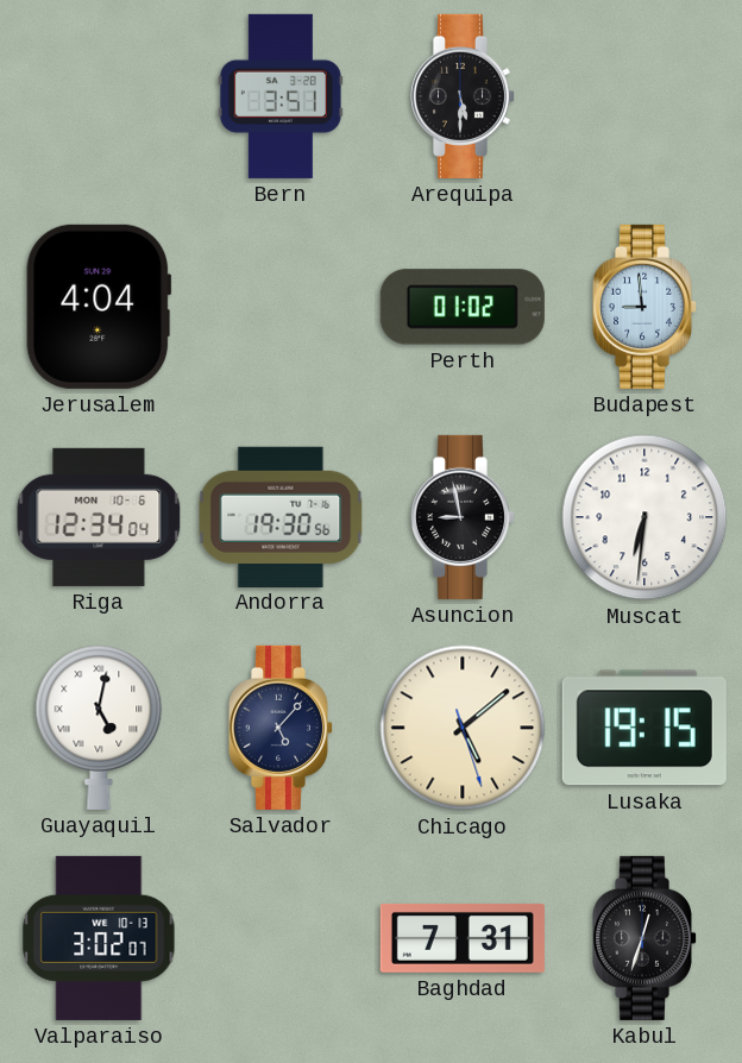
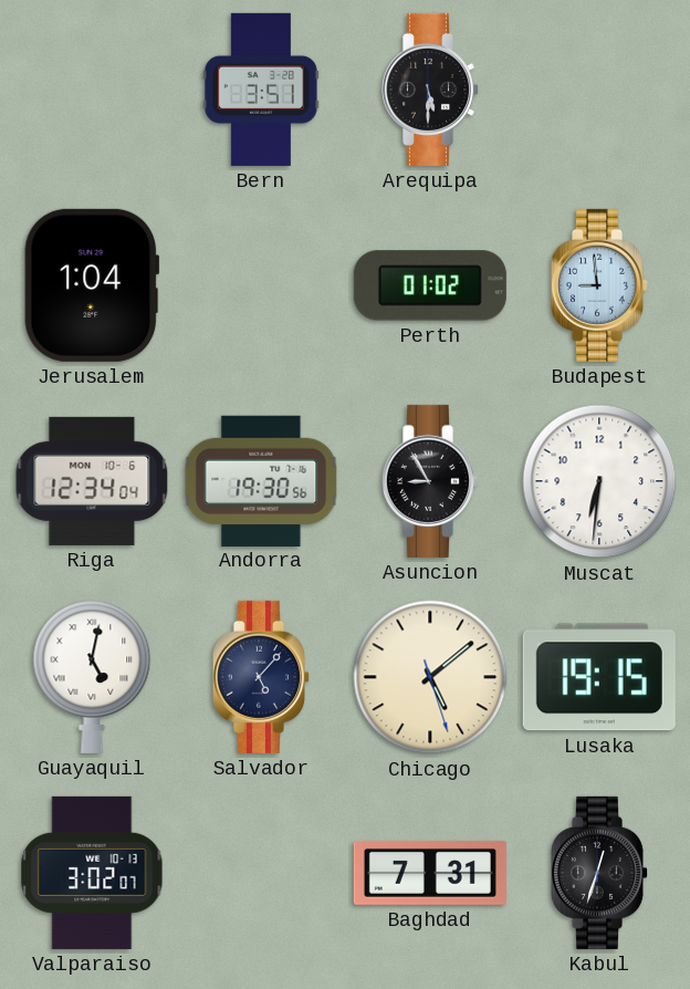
Jerusalem: 4:04 -> 1:04
Asuncion: 8:58 -> 8:55
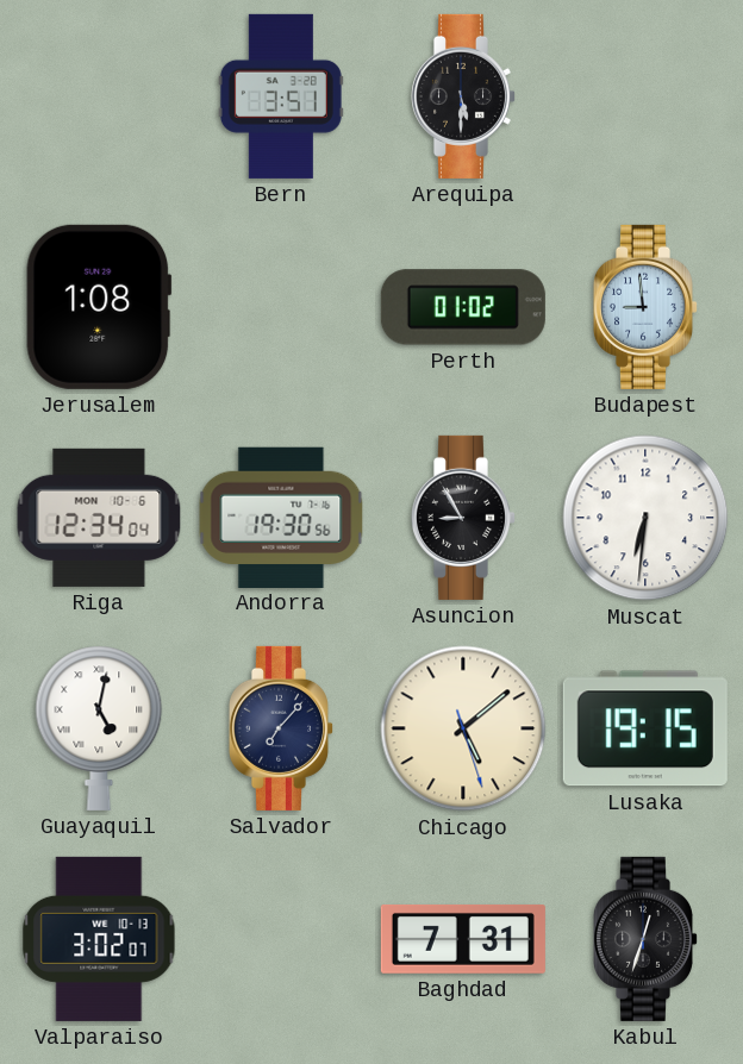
Jerusalem: 1:04 -> 1:08
Salvador: 5:07 -> 7:07
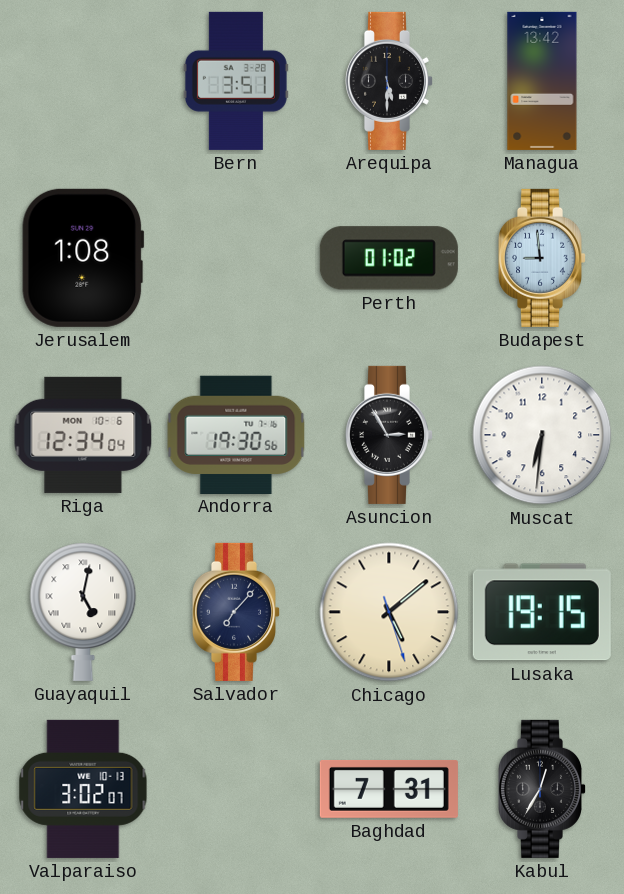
Managua: none -> 13:42
Asuncion: 8:55 -> 2:55
Kabul: 12:33 -> 12:35
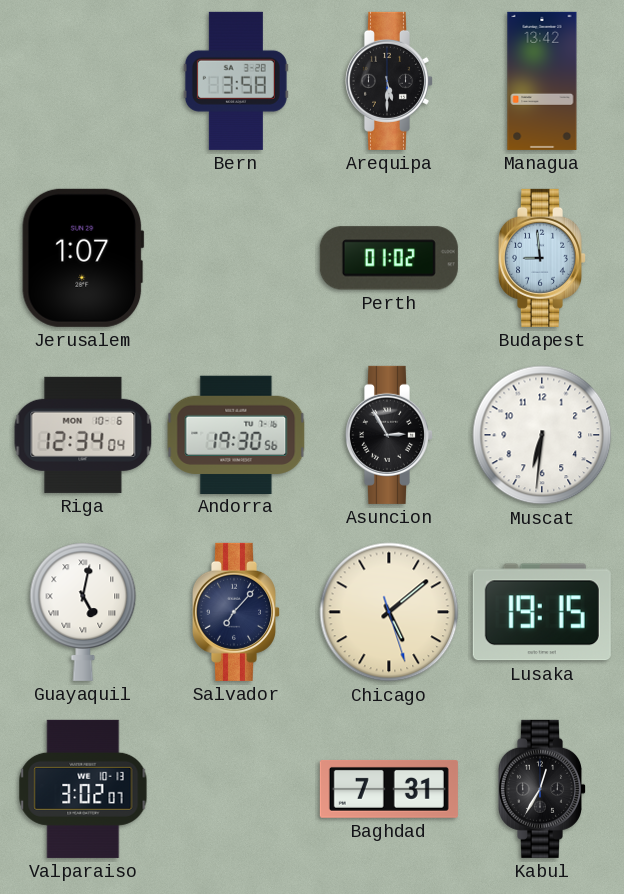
Bern: 3:51 -> 3:58
Jerusalem: 1:08 -> 1:07
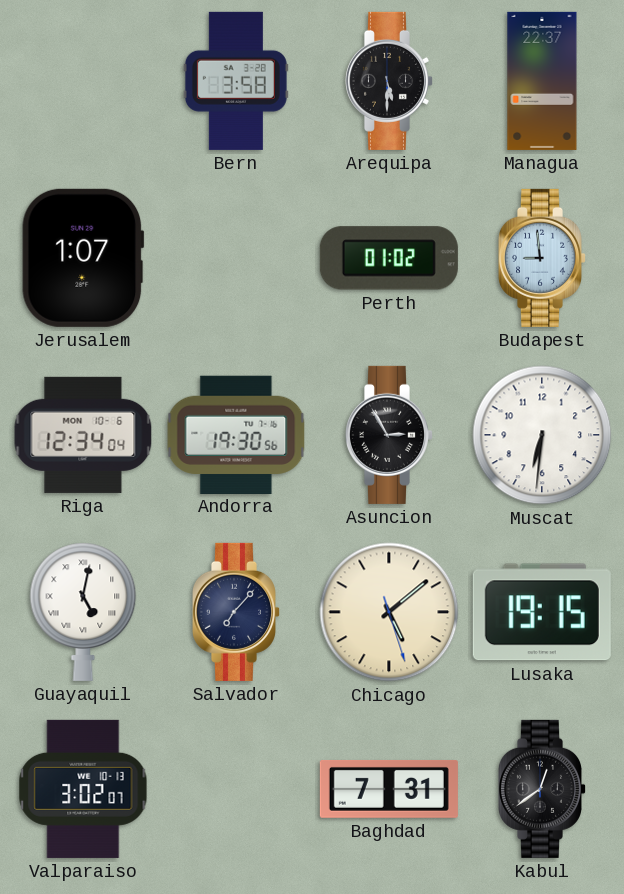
Managua: 13:42 -> 22:37
Kabul: 12:35 -> 12:39
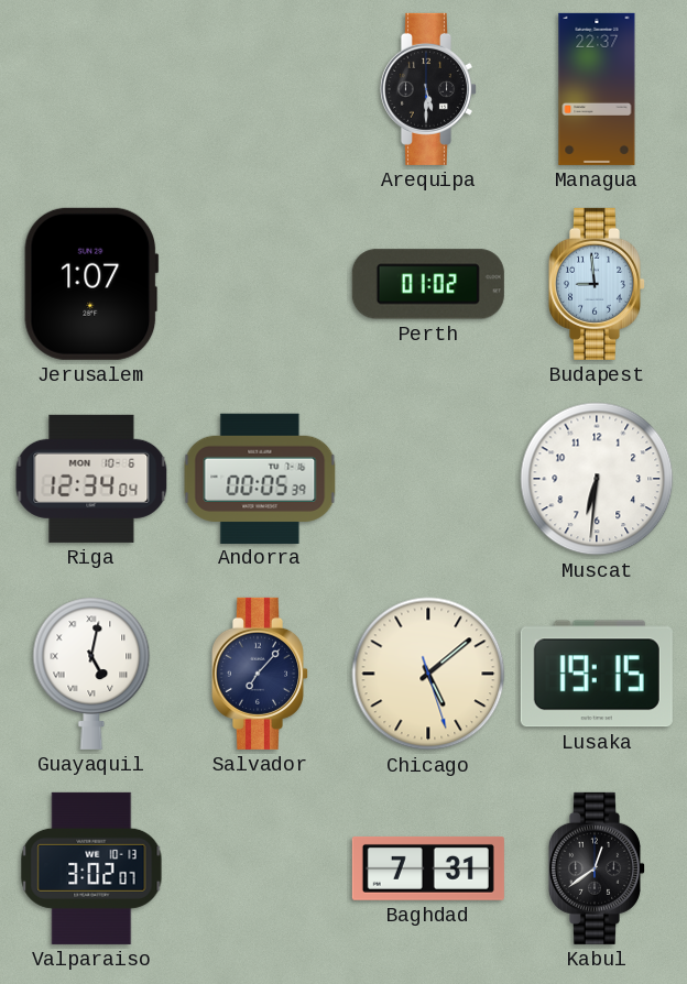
Bern: 3:58 -> none
Andorra: 19:30 -> 00:05
Asuncion: 2:55 -> none
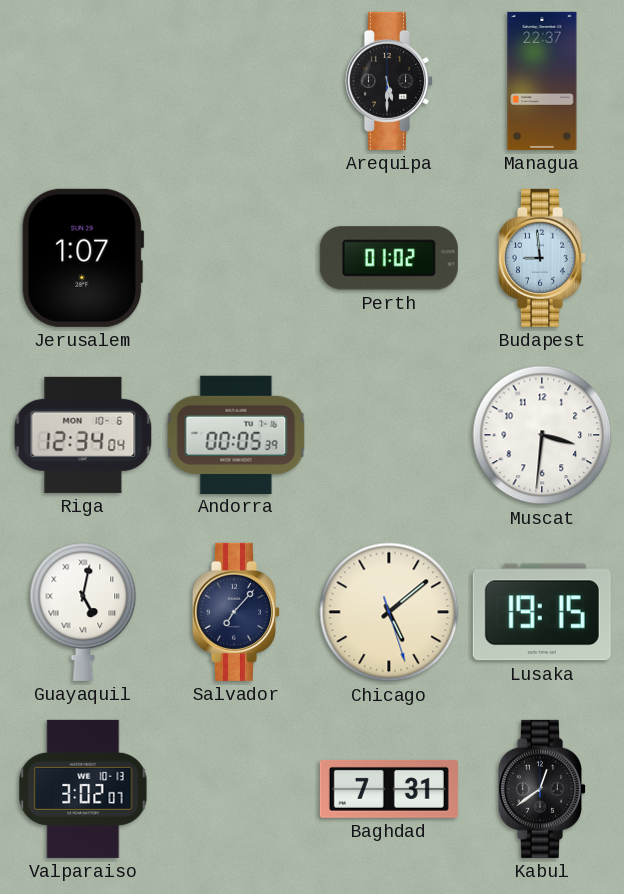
Muscat: 6:31 -> 3:31
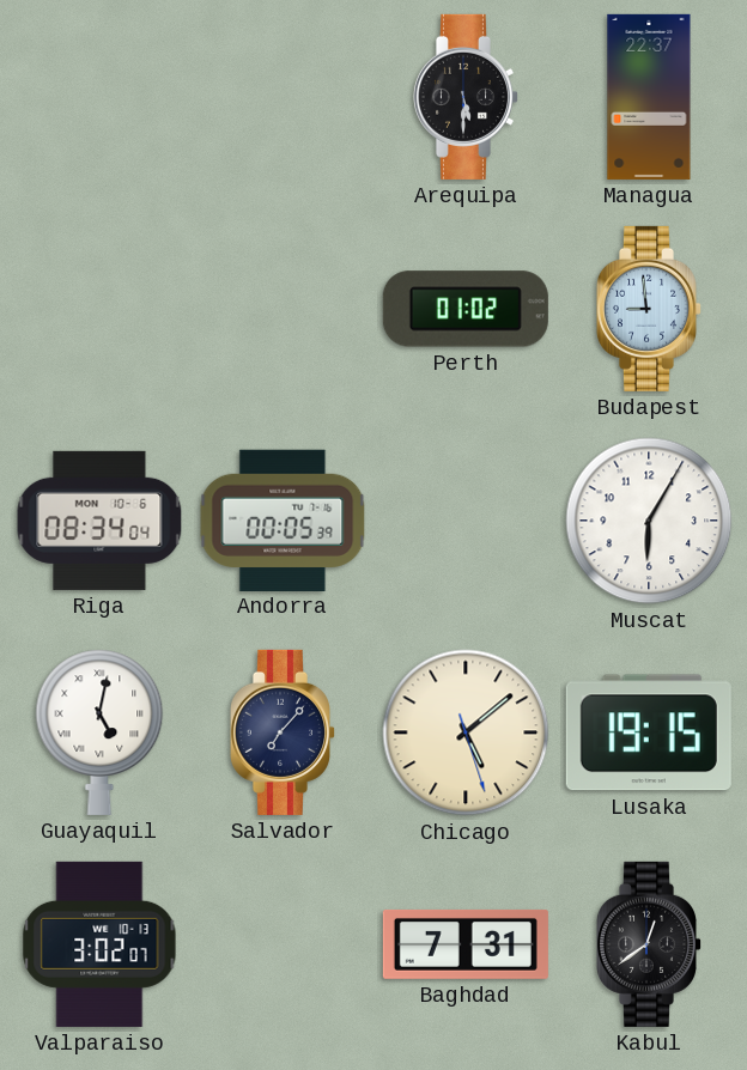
Jerusalem: 1:07 -> none
Riga: 12:34 -> 08:34
Muscat: 3:31 -> 6:05
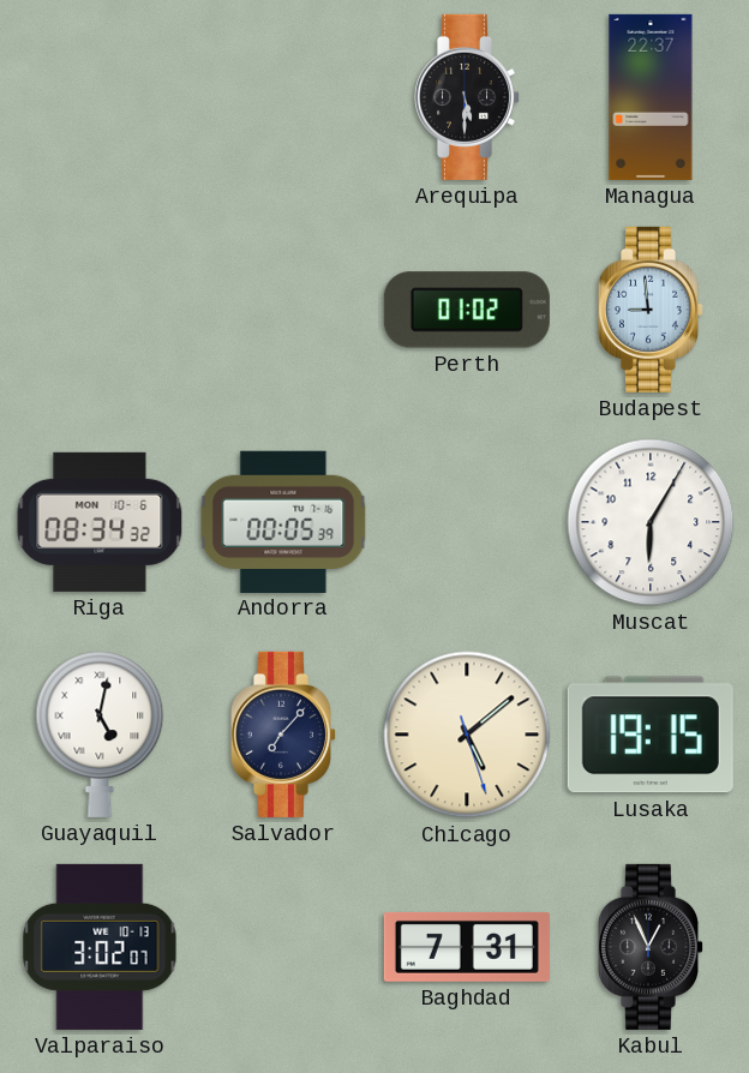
Riga: 08:34:04 -> 08:34:32
Kabul: 12:39 -> 12:56
